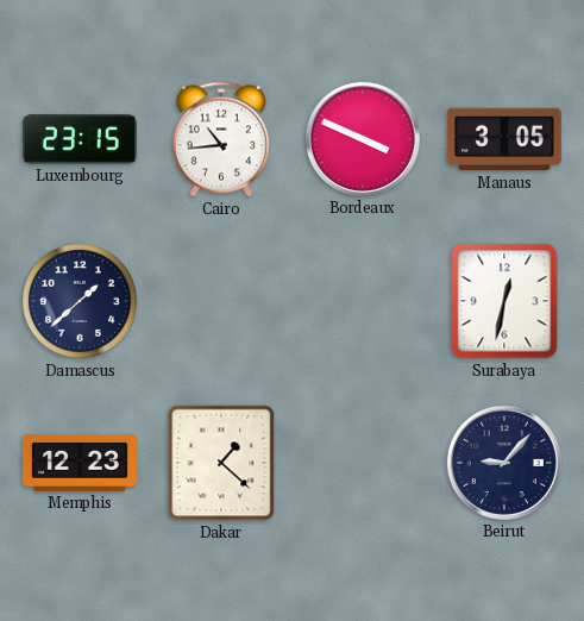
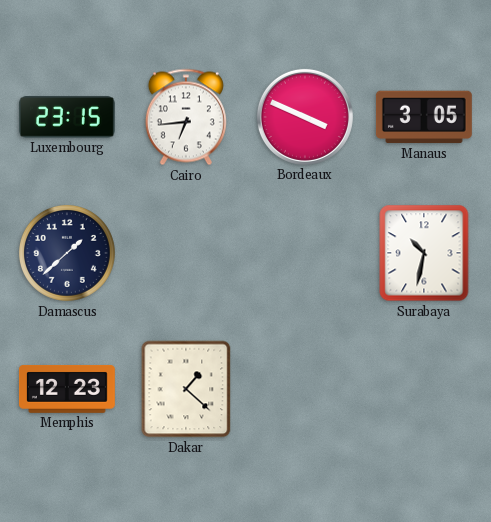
Cairo: 10:44 -> 6:44
Surabaya: 12:32 -> 10:32
Beirut: 9:07 -> none
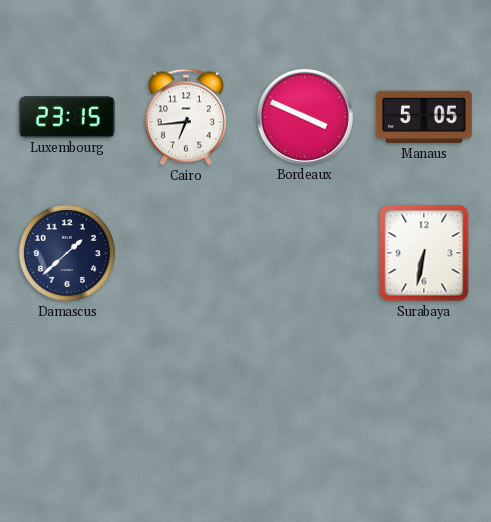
Manaus: 3:05 -> 5:05
Surabaya: 10:32 -> 6:32
Memphis: 12:23 -> none
Dakar: 1:22 -> none
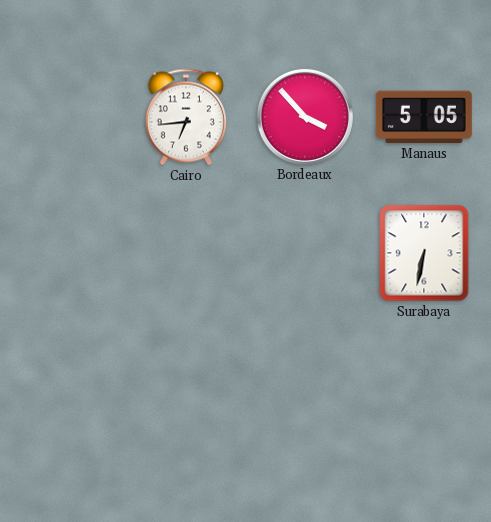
Luxembourg: 23:15 -> none
Bordeaux: 3:49 -> 3:53
Damascus: 1:38 -> none
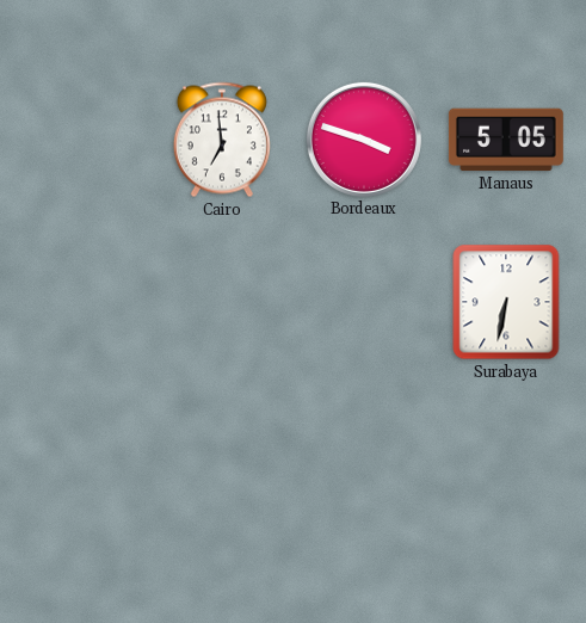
Cairo: 6:44 -> 6:59
Bordeaux: 3:53 -> 3:48
